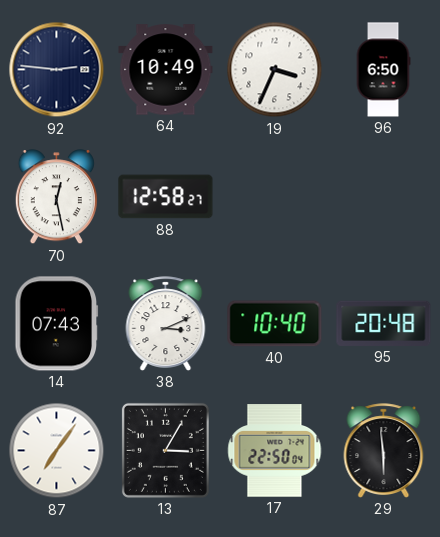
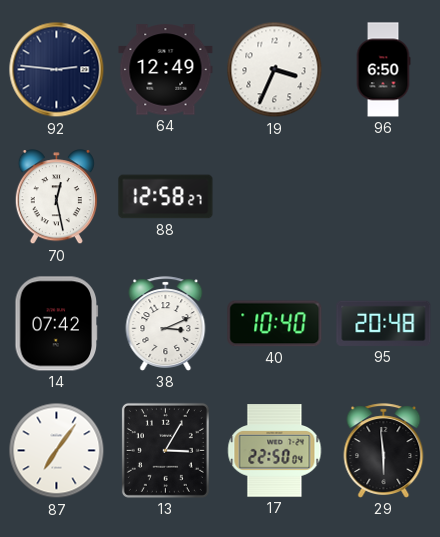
64: 10:49 -> 12:49
14: 07:43 -> 07:42
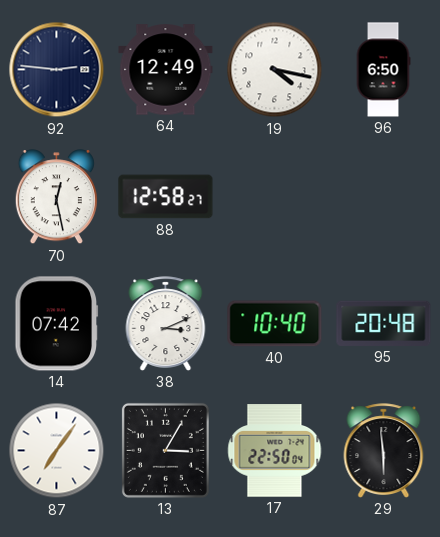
19: 3:34 -> 4:17
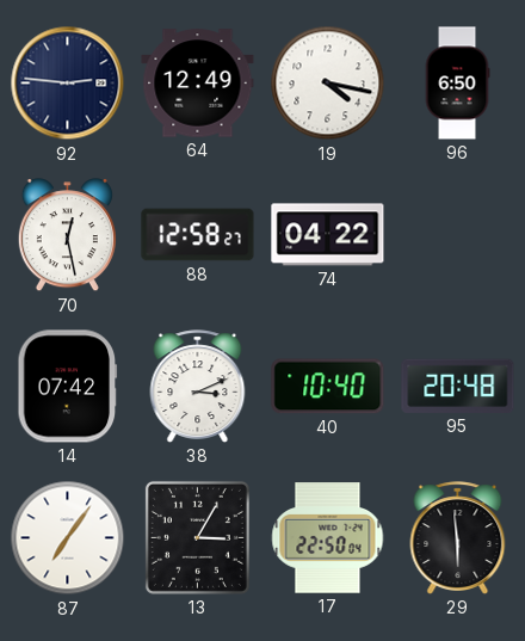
74: none -> 04:22
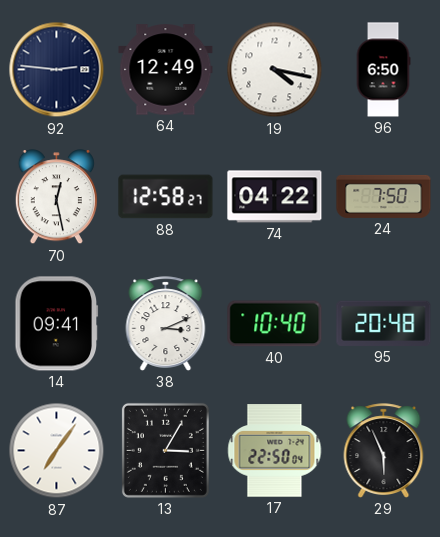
24: none -> 7:50
14: 07:42 -> 09:41
29: 5:59 -> 5:56
